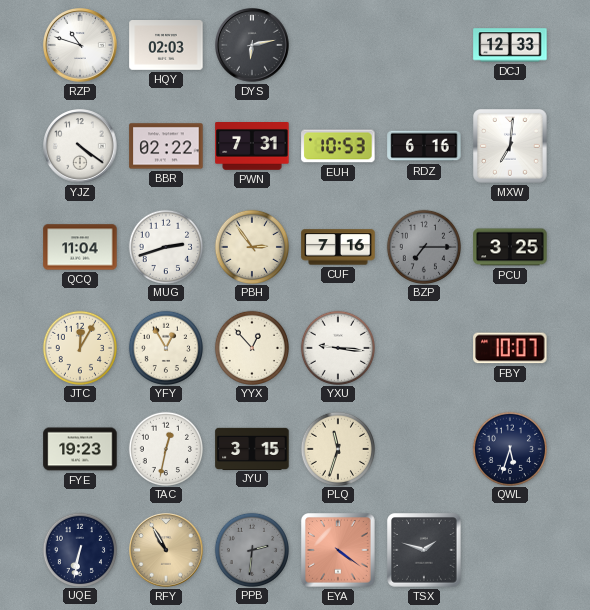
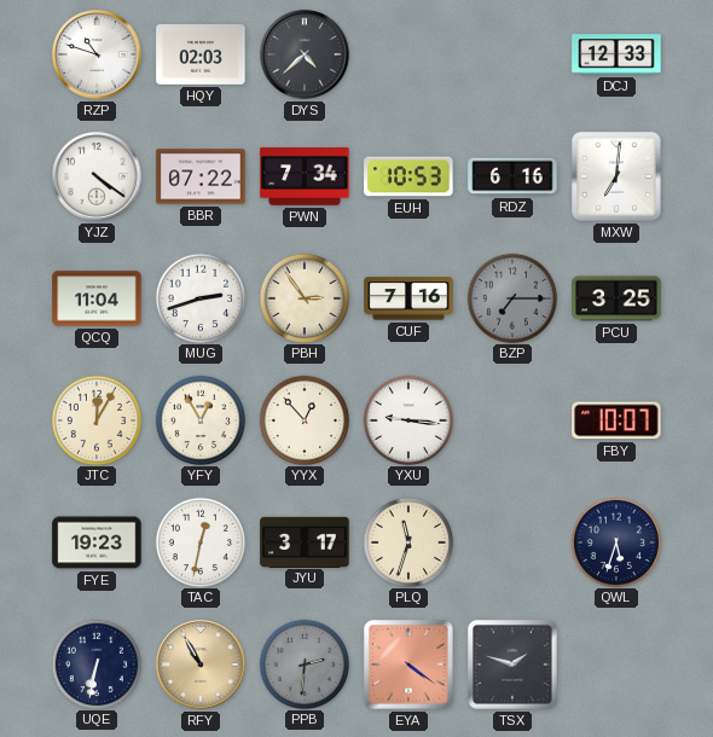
DYS: 6:13 -> 4:38
BBR: 02:22 -> 07:22
PWN: 7:31 -> 7:34
JYU: 3:15 -> 3:17
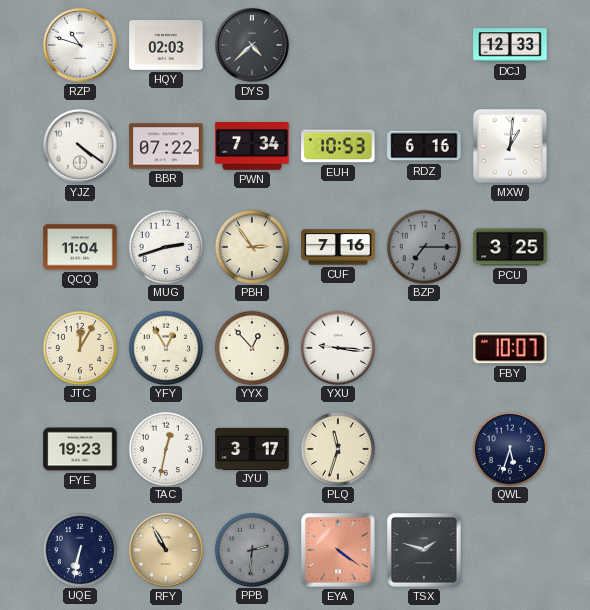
MXW: 7:01 -> 1:01
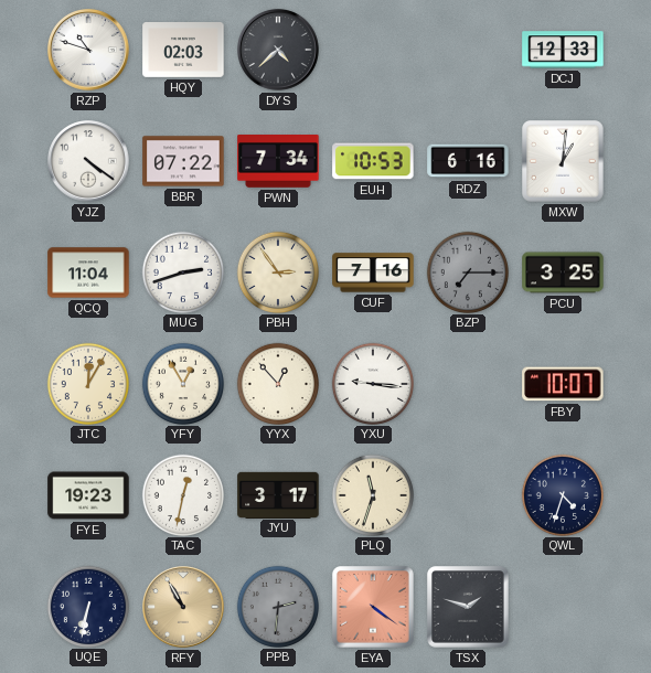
QWL: 5:33 -> 4:33
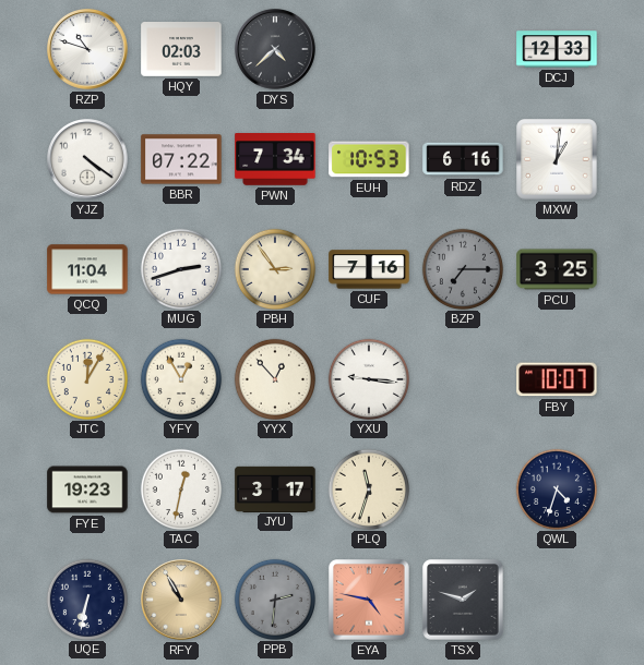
EYA: 4:21 -> 4:47
